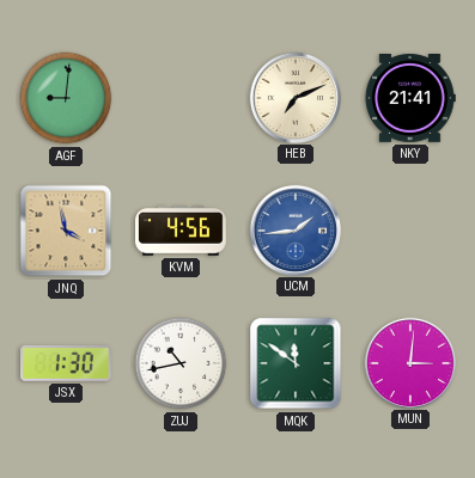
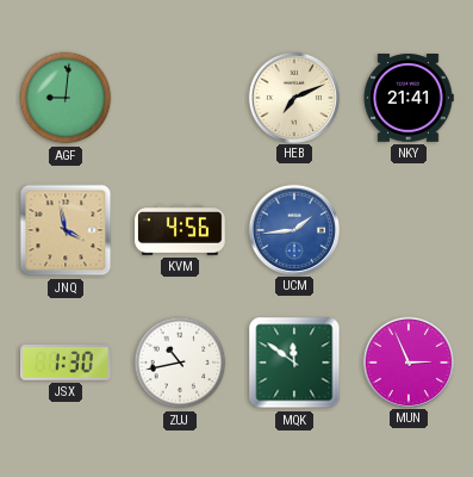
MUN: 3:01 -> 2:56
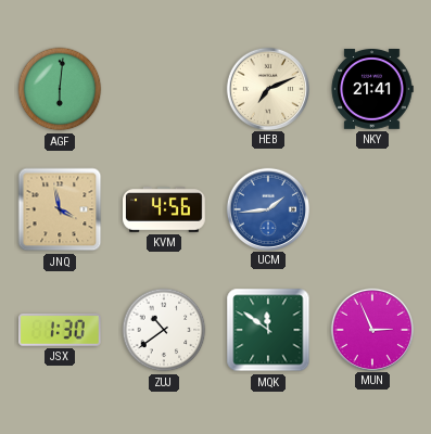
AGF: 9:01 -> 6:01
ZUJ: 10:43 -> 10:39
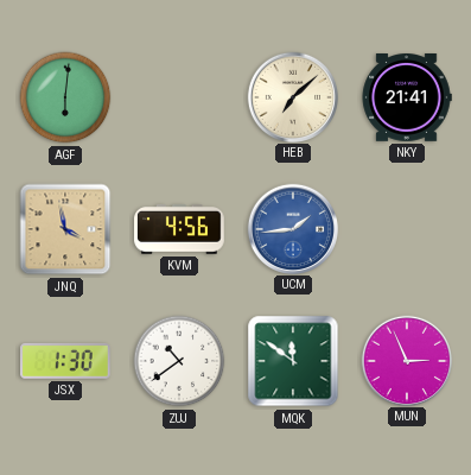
HEB: 7:11 -> 7:08
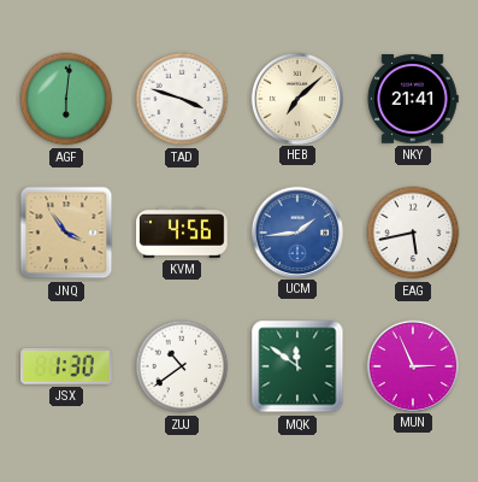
TAD: none -> 3:48
JNQ: 3:58 -> 3:54
EAG: none -> 5:43
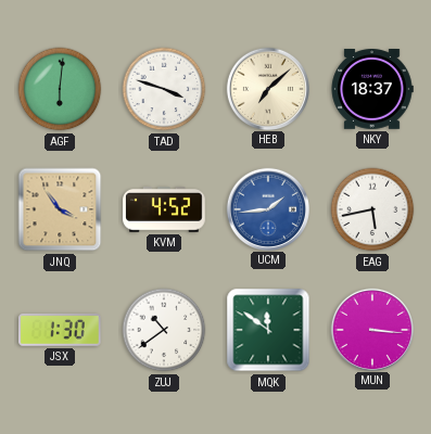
NKY: 21:41 -> 18:37
KVM: 4:56 -> 4:52
MUN: 2:56 -> 3:16
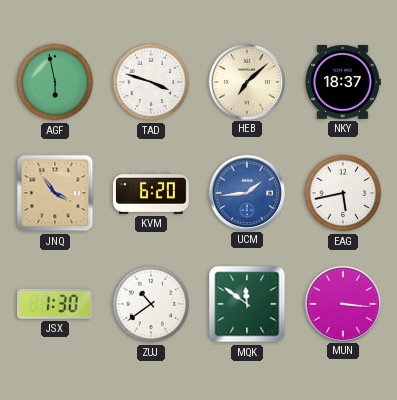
AGF: 6:01 -> 5:58
KVM: 4:52 -> 6:20
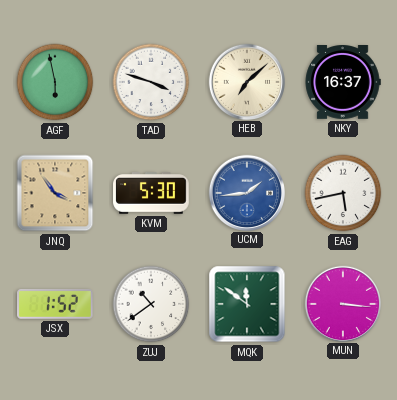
NKY: 18:37 -> 16:37
KVM: 6:20 -> 5:30
JSX: 1:30 -> 1:52
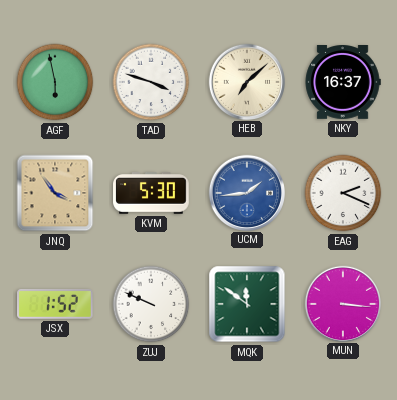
EAG: 5:43 -> 2:19
ZUJ: 10:39 -> 9:49
